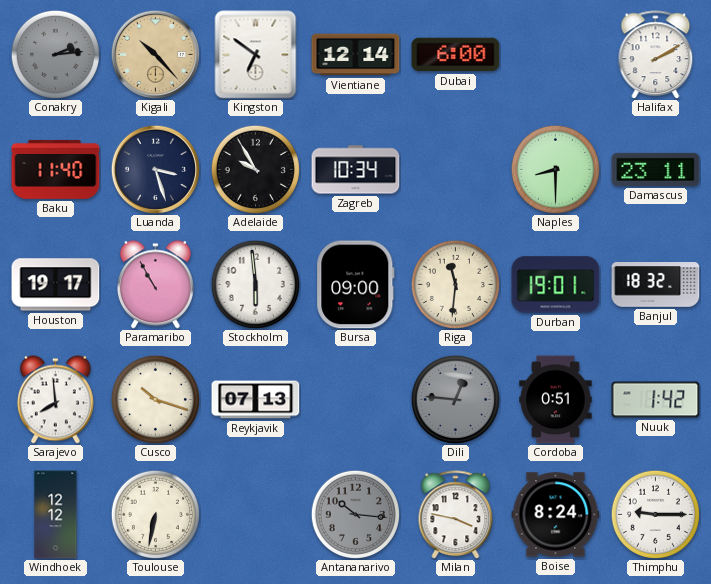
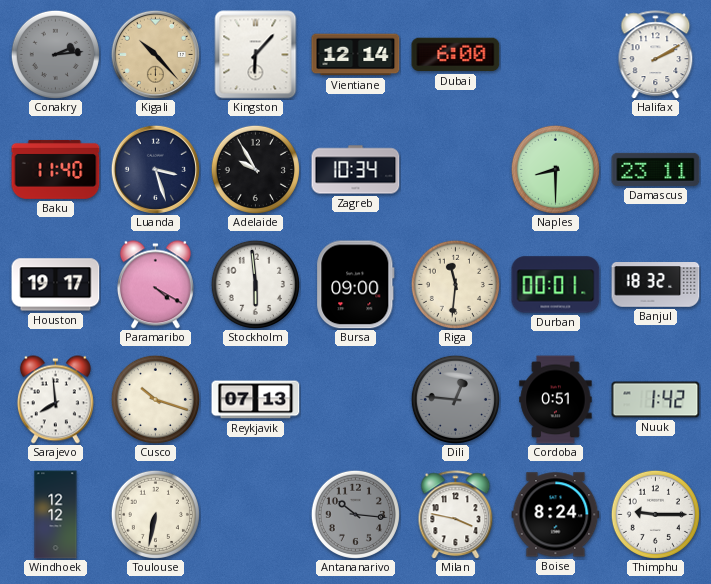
Kingston: 6:51 -> 6:07
Paramaribo: 10:55 -> 4:20
Durban: 19:01 -> 00:01
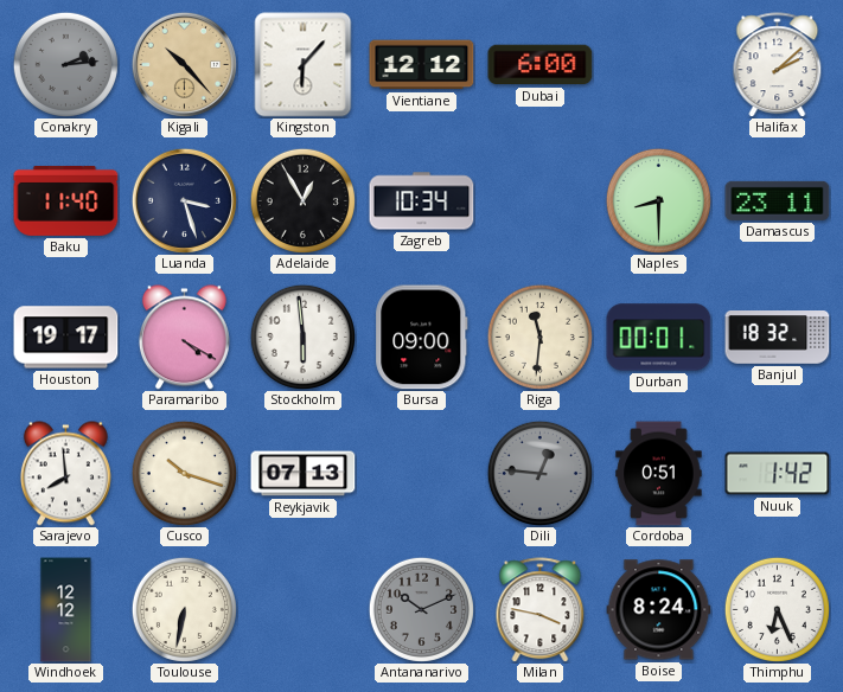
Vientiane: 12:14 -> 12:12
Halifax: 2:10 -> 2:08
Adelaide: 9:55 -> 12:55
Antananarivo: 10:16 -> 10:11
Thimphu: 9:15 -> 6:26
